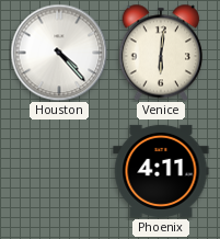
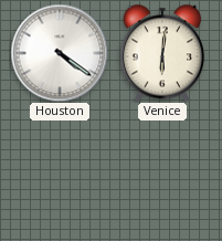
Houston: 4:23 -> 4:21
Phoenix: 4:11 -> none
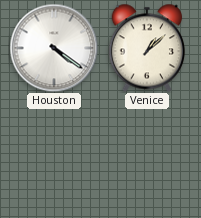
Venice: 6:01 -> 1:08
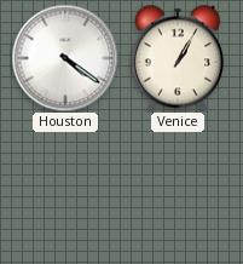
Venice: 1:08 -> 1:05
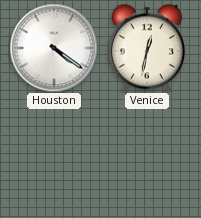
Venice: 1:05 -> 12:32
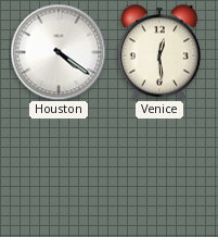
Venice: 12:32 -> 12:29
